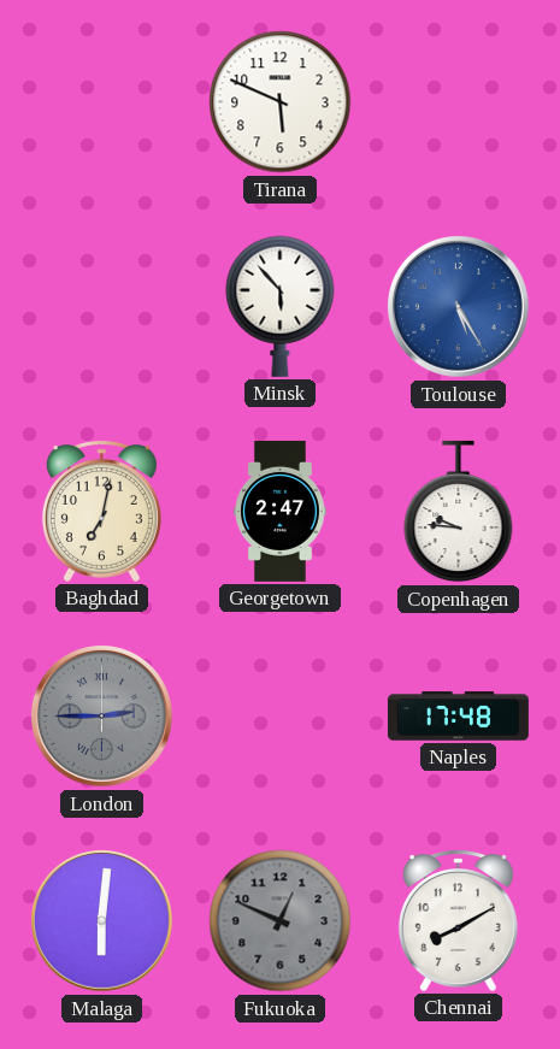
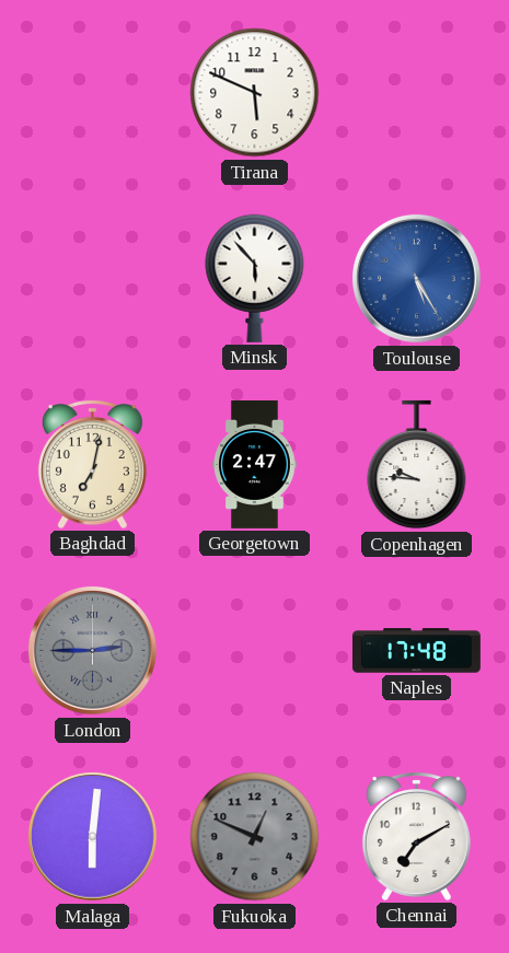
Chennai: 8:10 -> 7:10
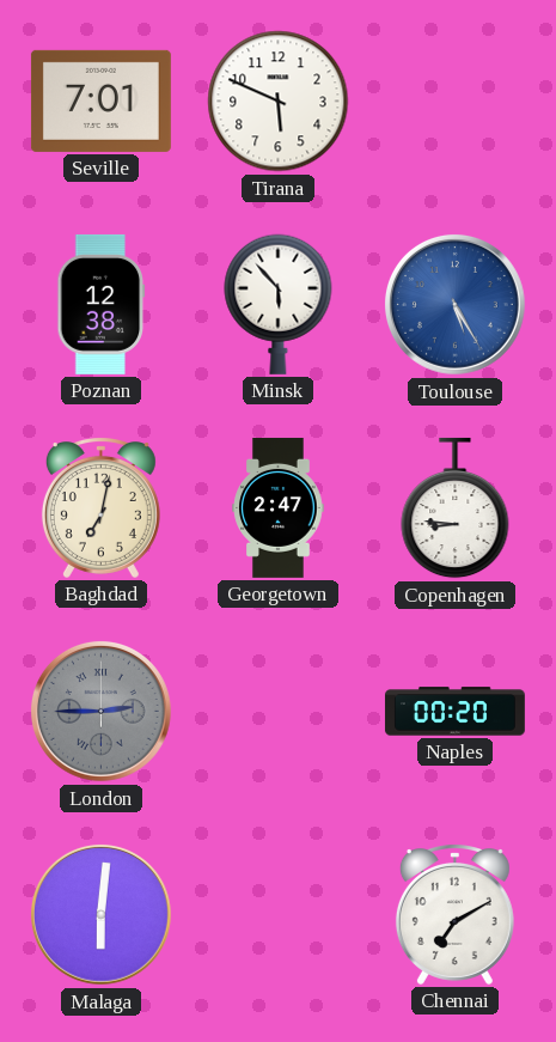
Seville: none -> 7:01
Poznan: none -> 12:38
Copenhagen: 9:46 -> 8:46
Naples: 17:48 -> 00:20
Fukuoka: 12:49 -> none
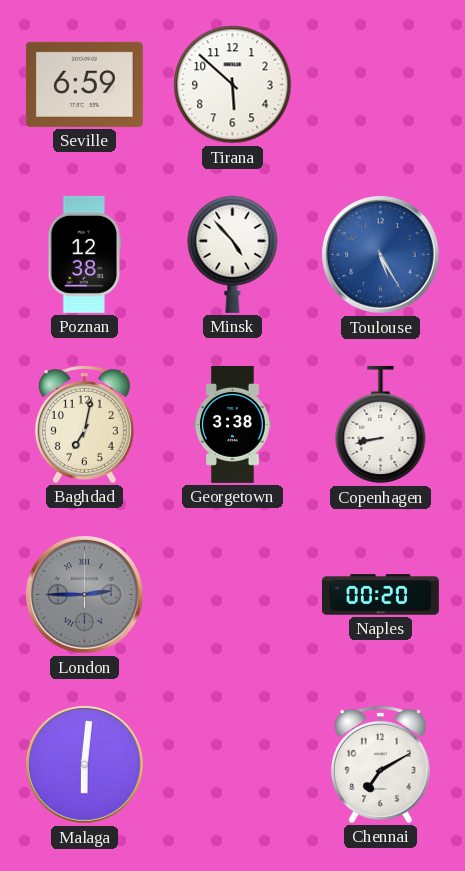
Seville: 7:01 -> 6:59
Tirana: 5:49 -> 5:52
Minsk: 5:53 -> 4:53
Georgetown: 2:47 -> 3:38
Copenhagen: 8:46 -> 8:43
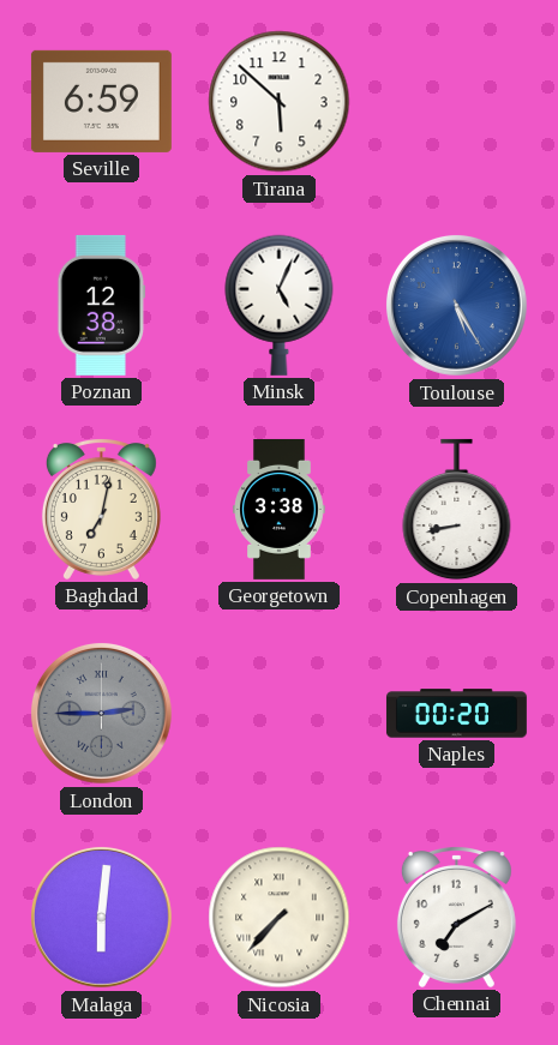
Minsk: 4:53 -> 5:04
Nicosia: none -> 7:37
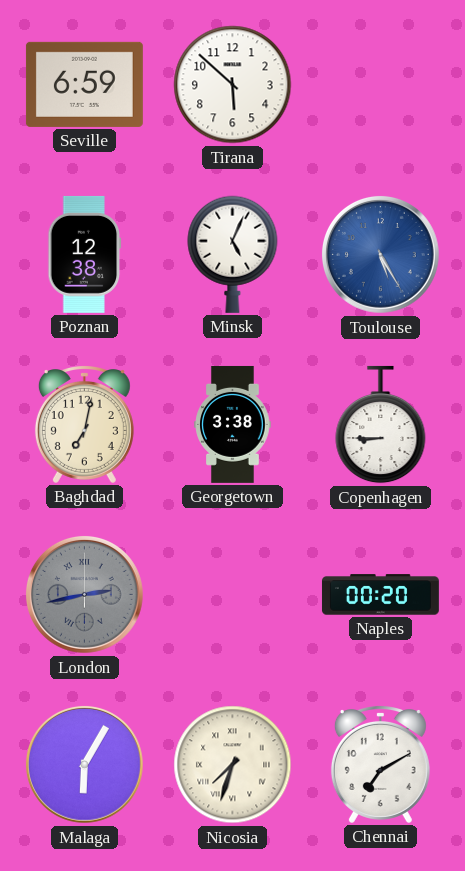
Copenhagen: 8:43 -> 8:45
London: 2:45 -> 2:43
Malaga: 6:01 -> 6:05
Nicosia: 7:37 -> 7:33
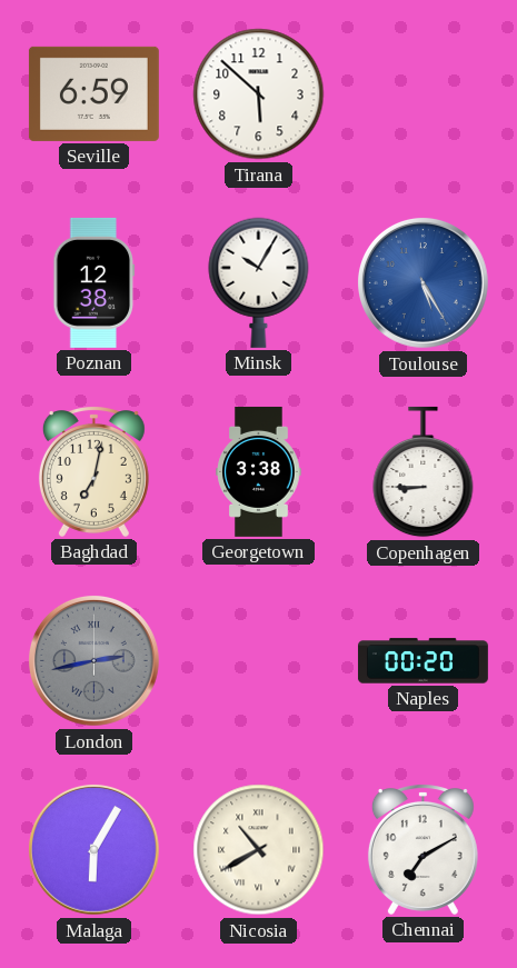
Minsk: 5:04 -> 10:05
Nicosia: 7:33 -> 10:40
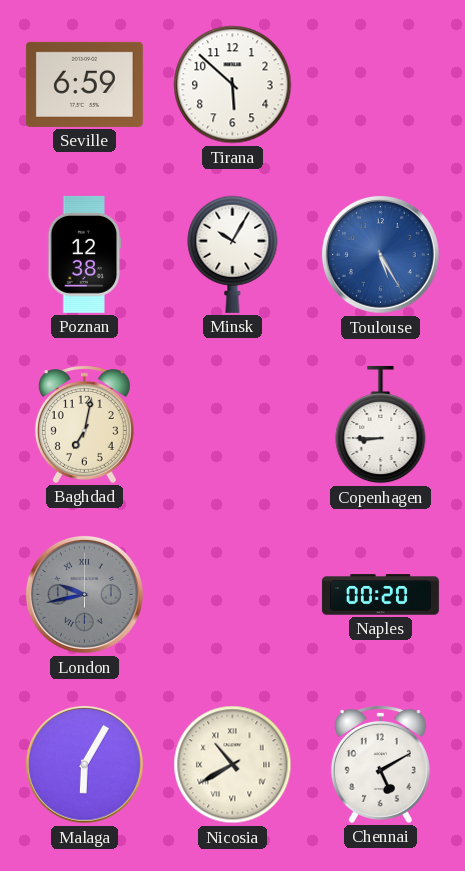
Georgetown: 3:38 -> none
London: 2:43 -> 9:43
Chennai: 7:10 -> 5:10
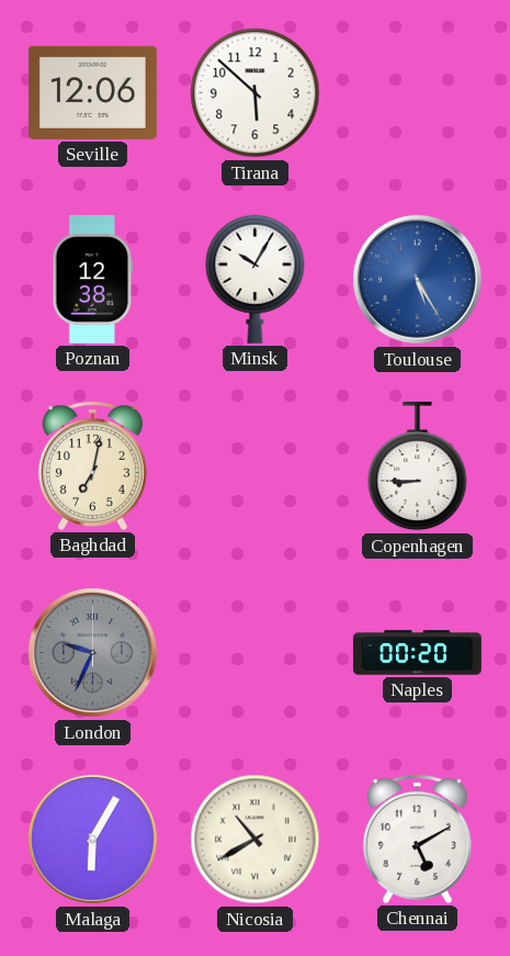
Seville: 6:59 -> 12:06
London: 9:43 -> 9:34
